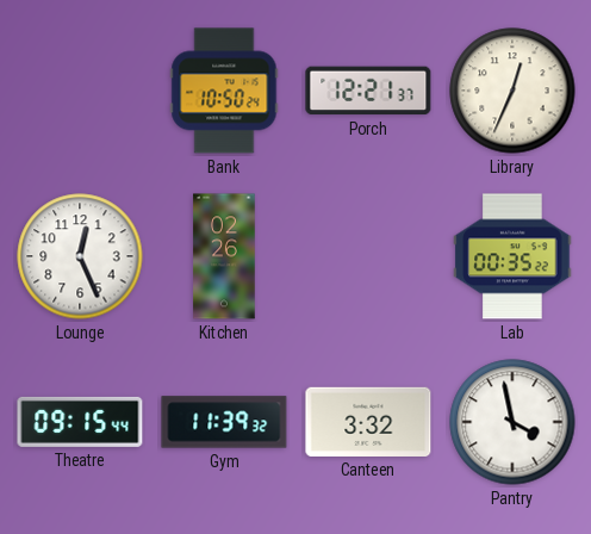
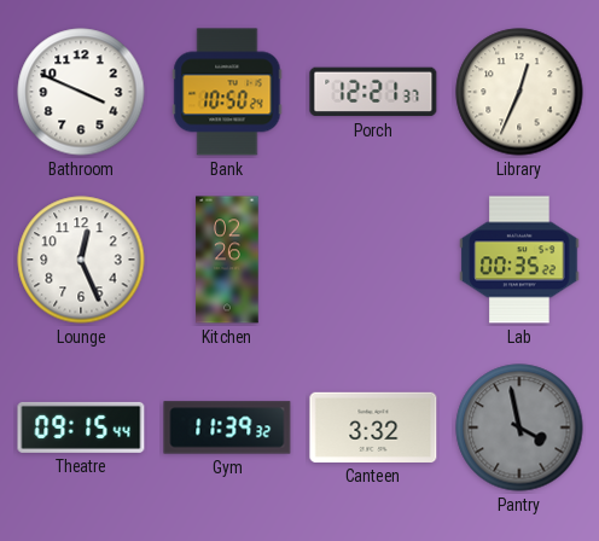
Bathroom: none -> 3:49
Pantry dial: white -> grey
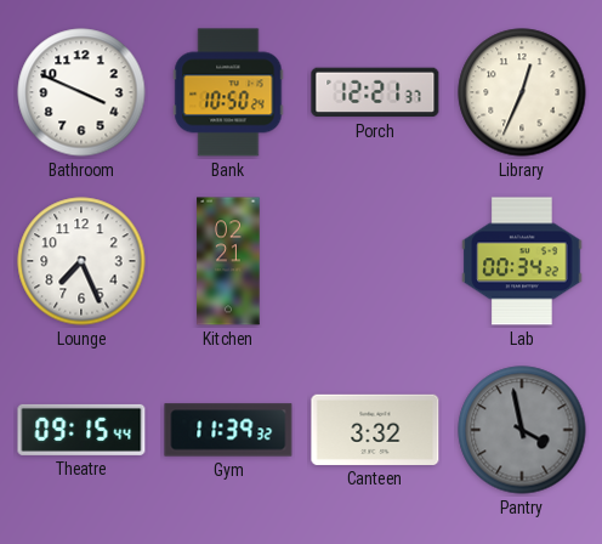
Lounge: 12:26 -> 7:26
Kitchen: 02:26 -> 02:21
Lab: 00:35 -> 00:34
